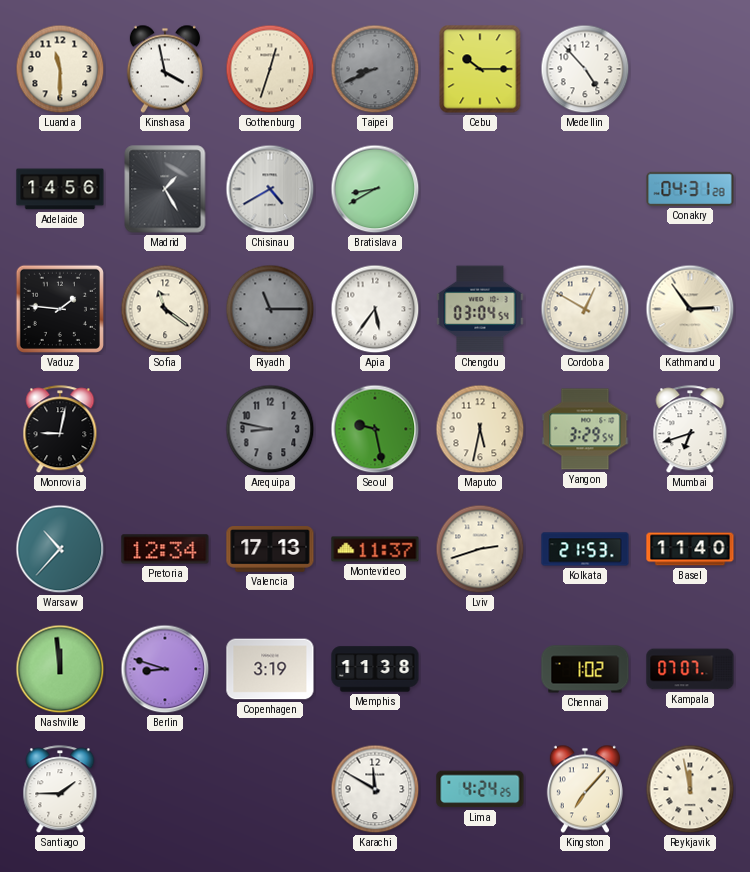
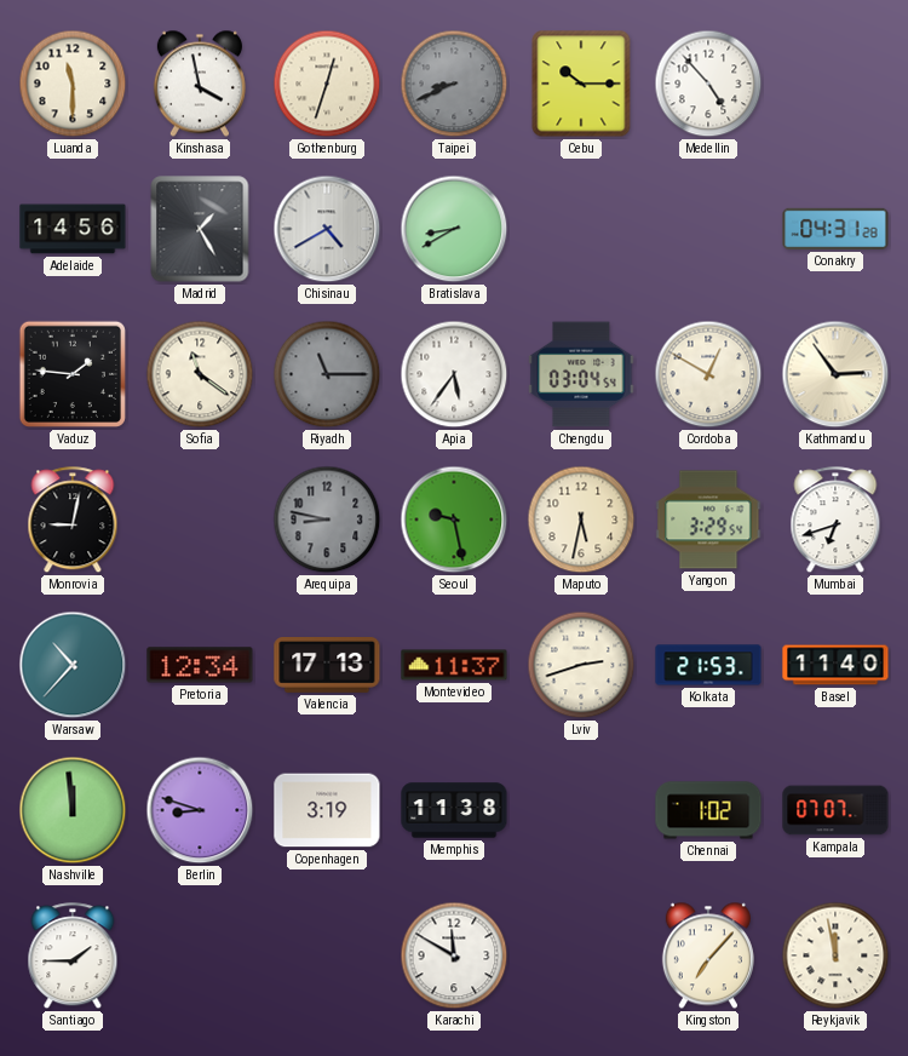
Lima: 4:24 -> none
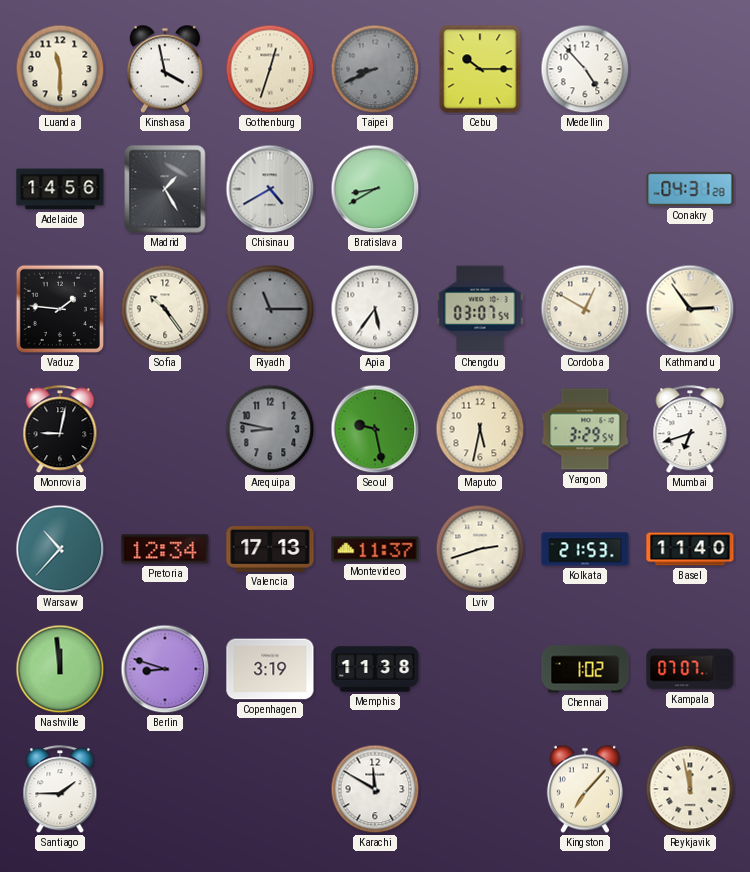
Sofia: 11:21 -> 10:24
Chengdu: 03:04 -> 03:07
